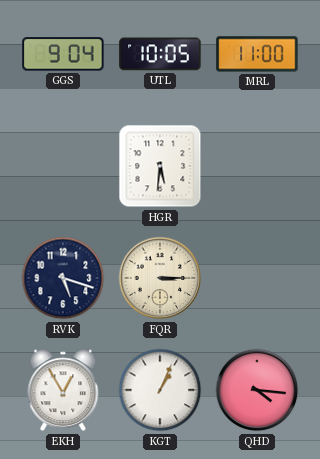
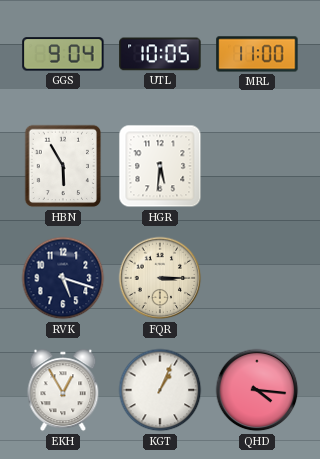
HBN: none -> 5:55
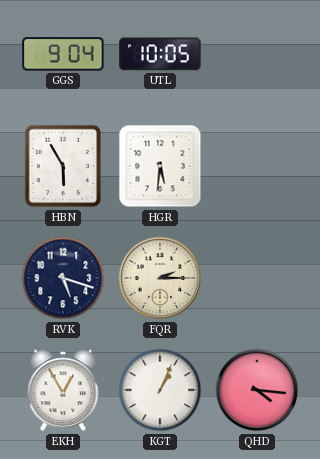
MRL: 11:00 -> none
FQR: 3:15 -> 2:15
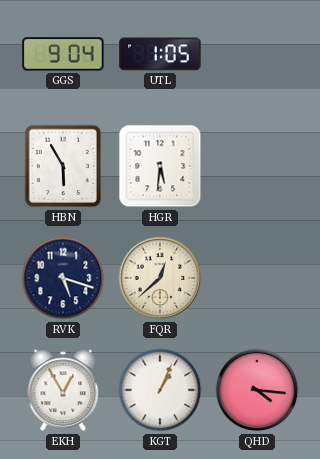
UTL: 10:05 -> 1:05
FQR: 2:15 -> 12:38
